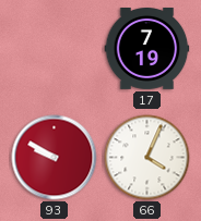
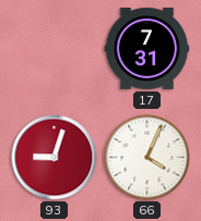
17: 7:19 -> 7:31
93: 9:50 -> 9:03
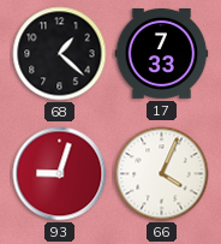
68: none -> 1:22
17: 7:31 -> 7:33
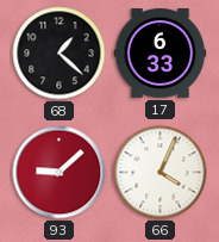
17: 7:33 -> 6:33
93: 9:03 -> 9:08
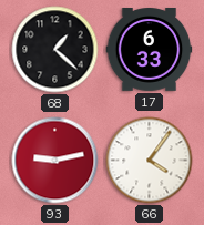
93: 9:08 -> 9:13
66: 4:04 -> 4:06
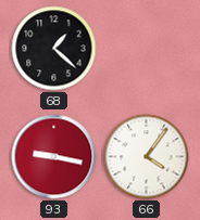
17: 6:33 -> none
93: 9:13 -> 9:17
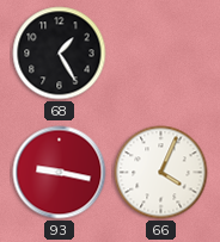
68: 1:22 -> 1:25
66: 4:06 -> 4:04
